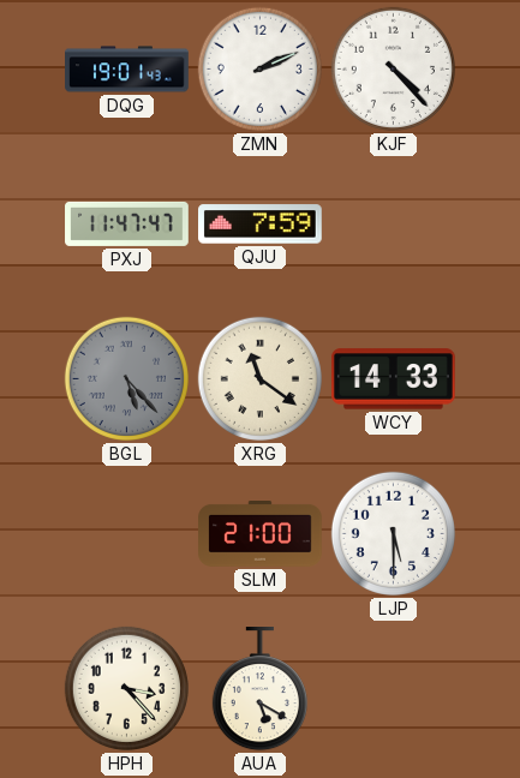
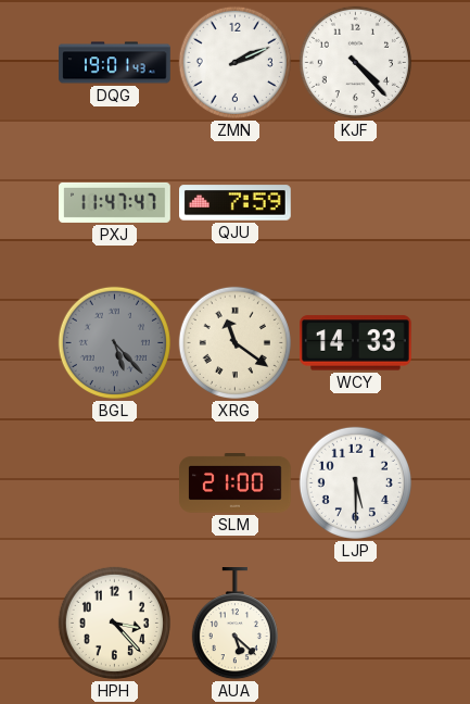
AUA: 5:20 -> 5:22
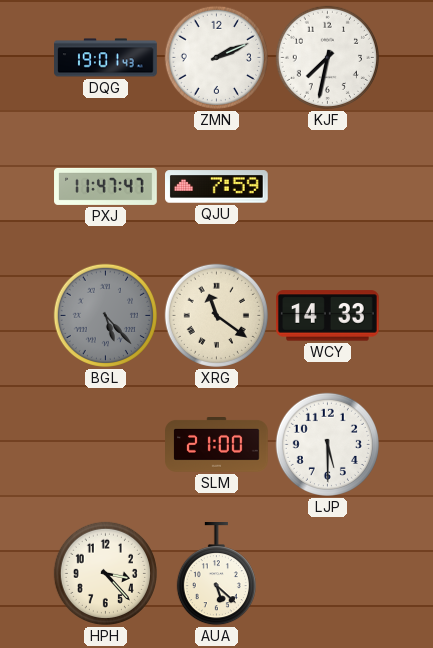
KJF: 4:23 -> 7:32
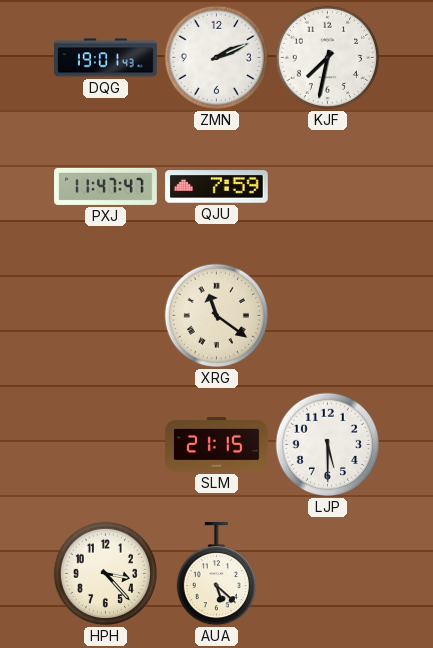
BGL: 5:23 -> none
WCY: 14:33 -> none
SLM: 21:00 -> 21:15
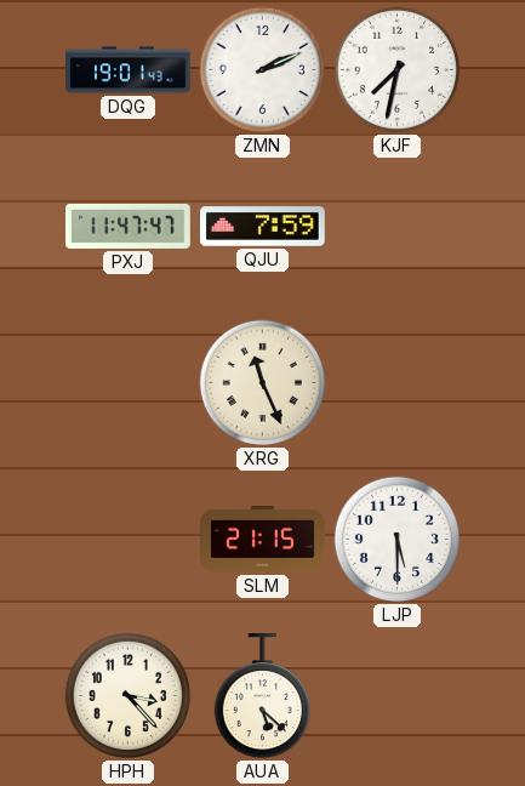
XRG: 11:21 -> 11:26
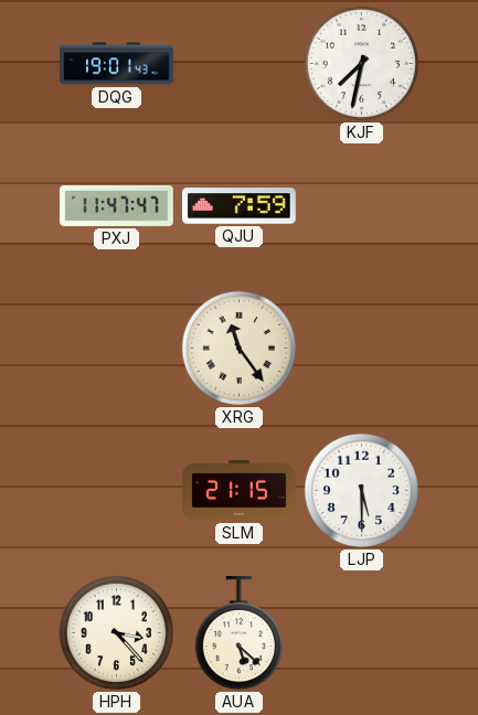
ZMN: 2:11 -> none
XRG: 11:26 -> 11:24
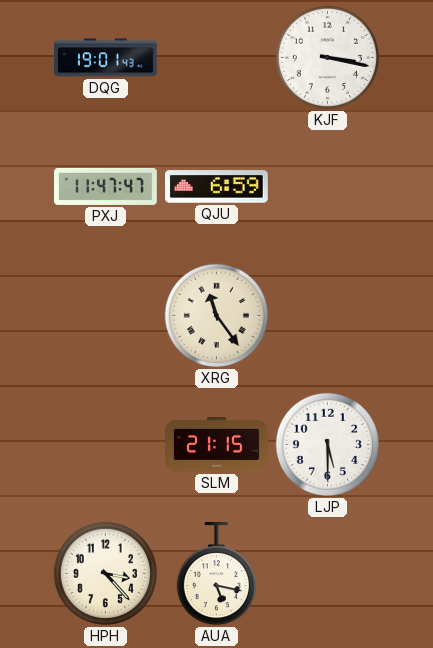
KJF: 7:32 -> 3:17
QJU: 7:59 -> 6:59
AUA: 5:22 -> 5:17
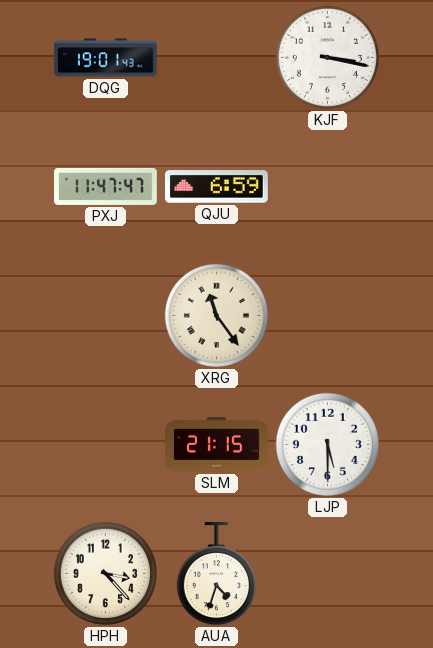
AUA: 5:17 -> 4:33
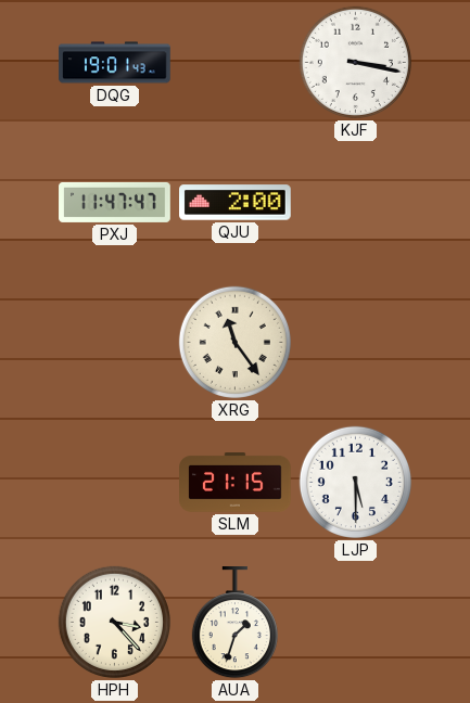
QJU: 6:59 -> 2:00
AUA: 4:33 -> 1:33
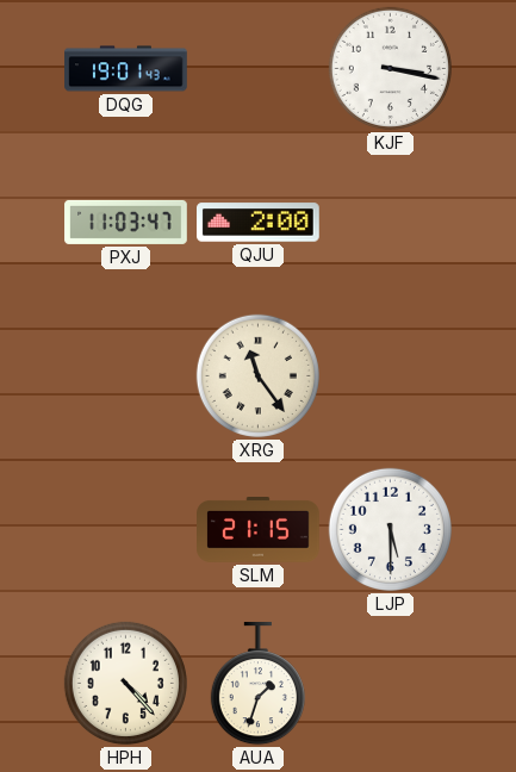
PXJ: 11:47 -> 11:03
HPH: 3:23 -> 4:23
